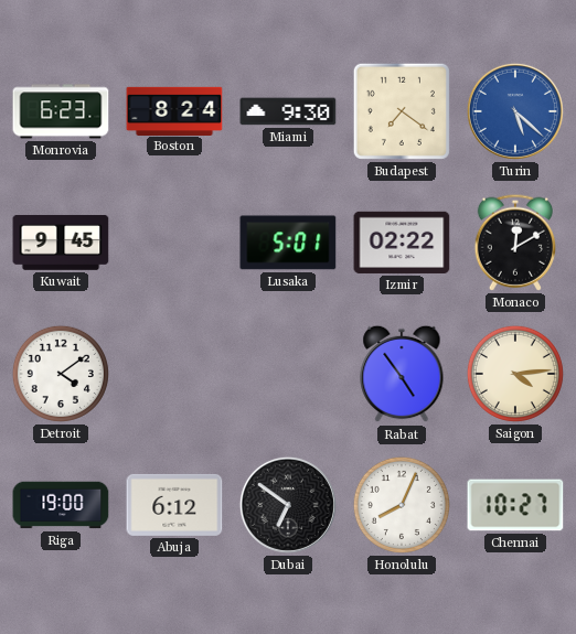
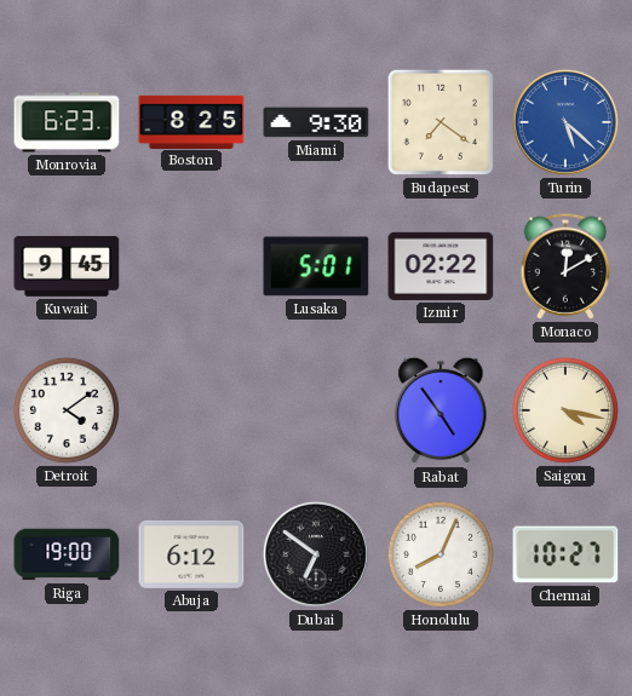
Boston: 8:24 -> 8:25
Saigon: 4:14 -> 4:17
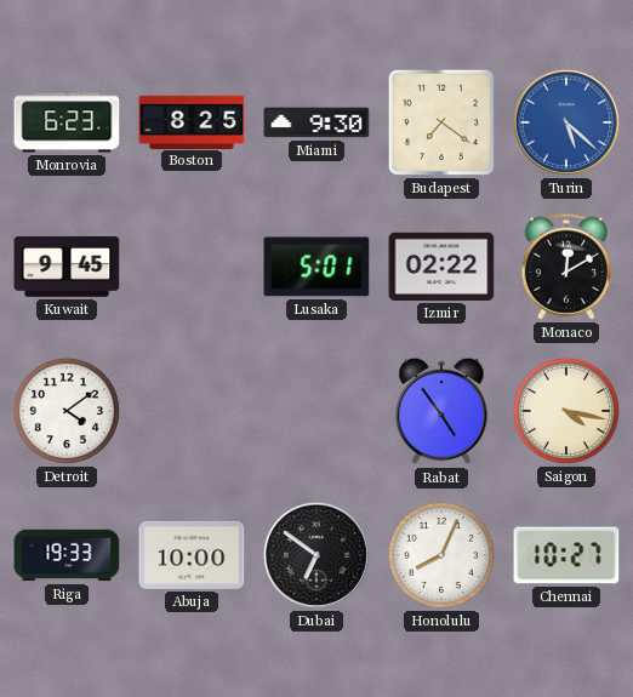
Riga: 19:00 -> 19:33
Abuja: 6:12 -> 10:00
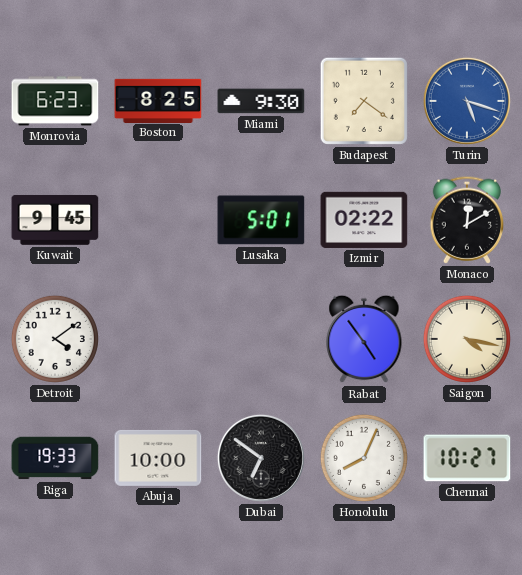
Turin: 5:22 -> 5:18
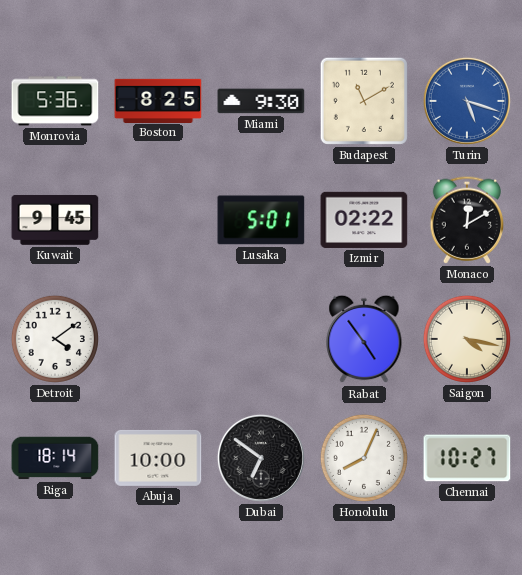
Monrovia: 6:23 -> 5:36
Budapest: 7:21 -> 11:10
Riga: 19:33 -> 18:14
